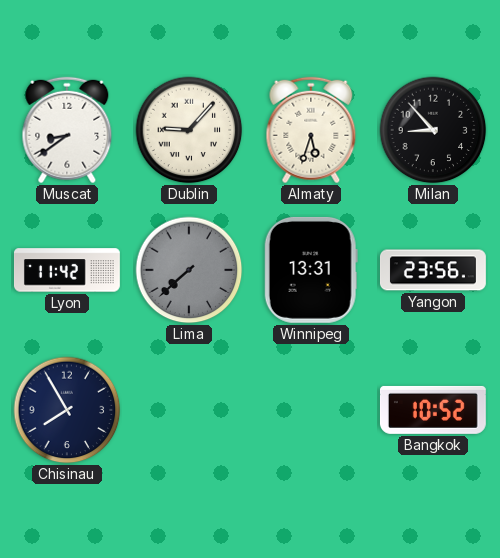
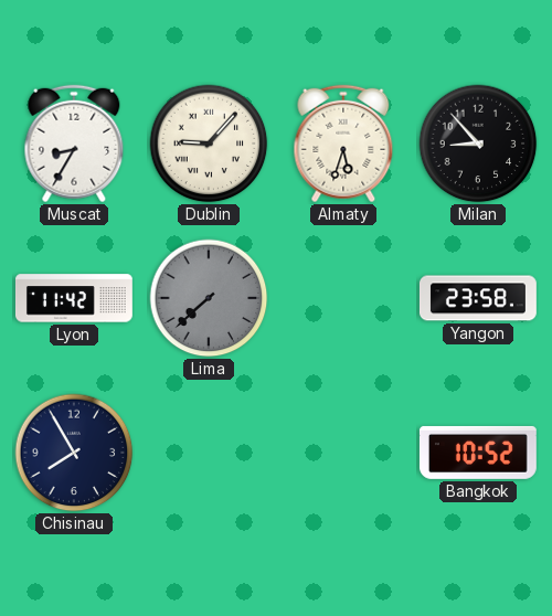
Muscat: 8:39 -> 8:35
Winnipeg: 13:31 -> none
Yangon: 23:56 -> 23:58
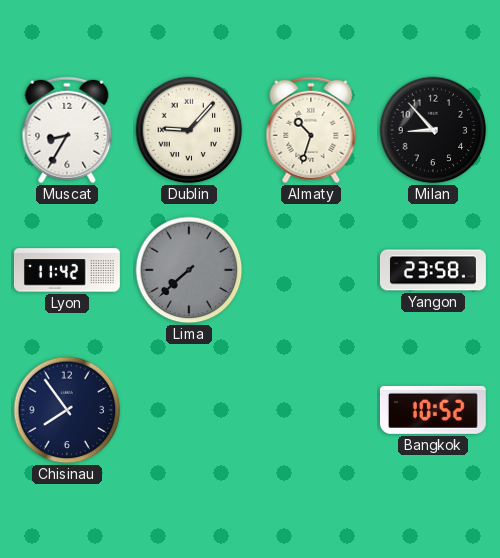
Almaty: 5:33 -> 10:33
Chisinau: 7:55 -> 7:54
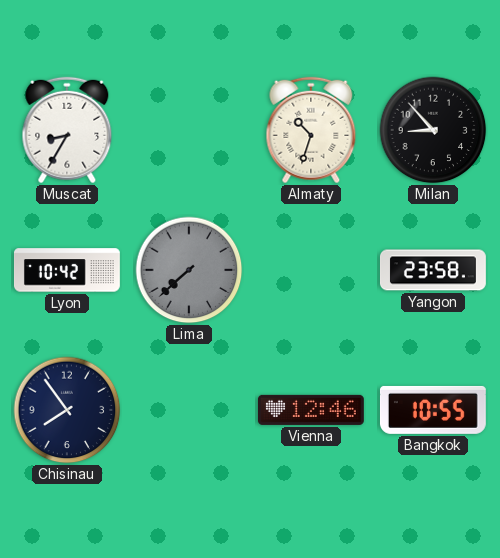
Dublin: 9:07 -> none
Lyon: 11:42 -> 10:42
Vienna: none -> 12:46
Bangkok: 10:52 -> 10:55
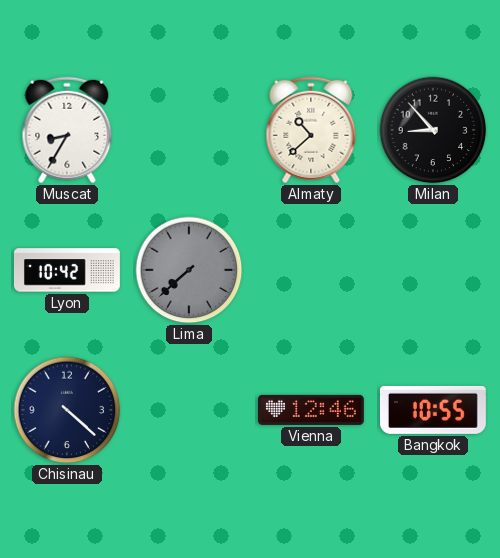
Almaty: 10:33 -> 10:38
Yangon: 23:58 -> none
Chisinau: 7:54 -> 4:22
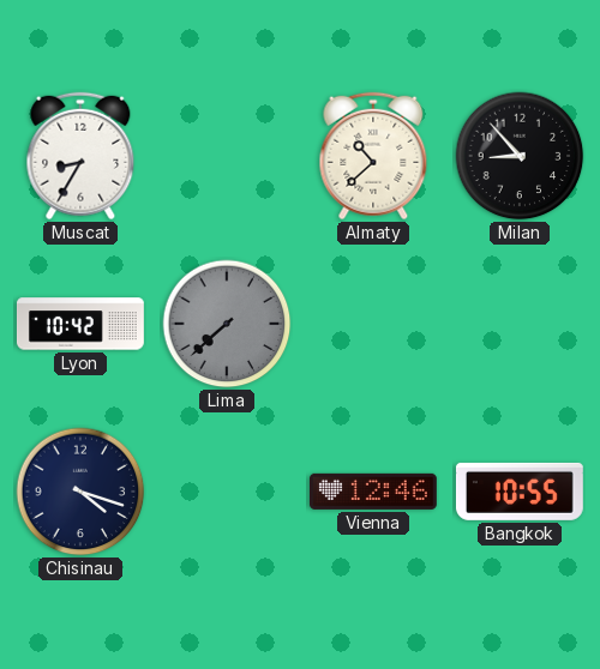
Chisinau: 4:22 -> 4:18
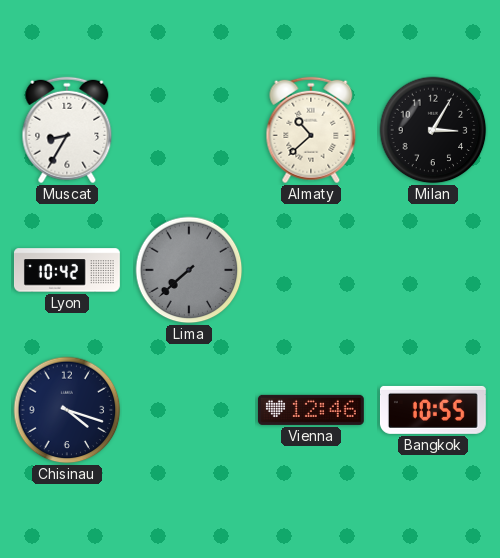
Milan: 8:53 -> 3:05
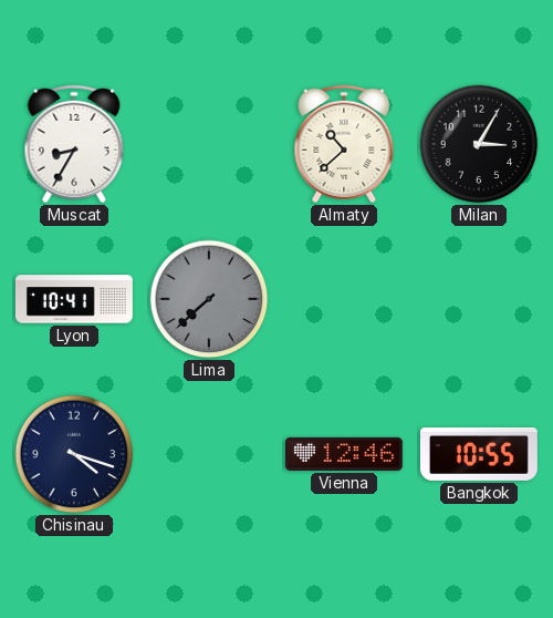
Lyon: 10:42 -> 10:41
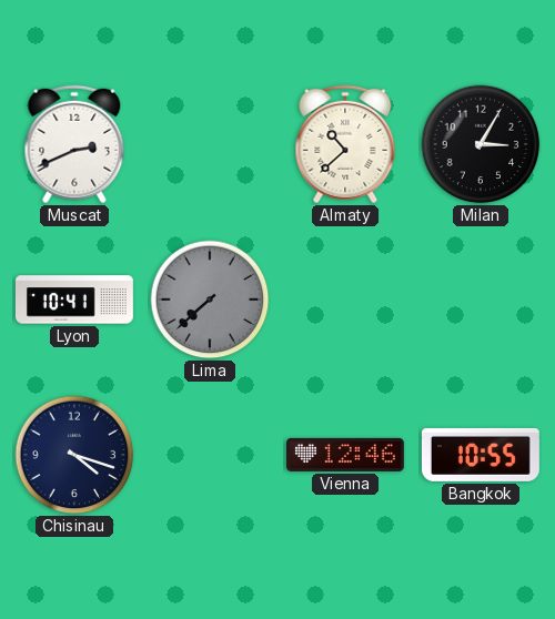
Muscat: 8:35 -> 2:41
